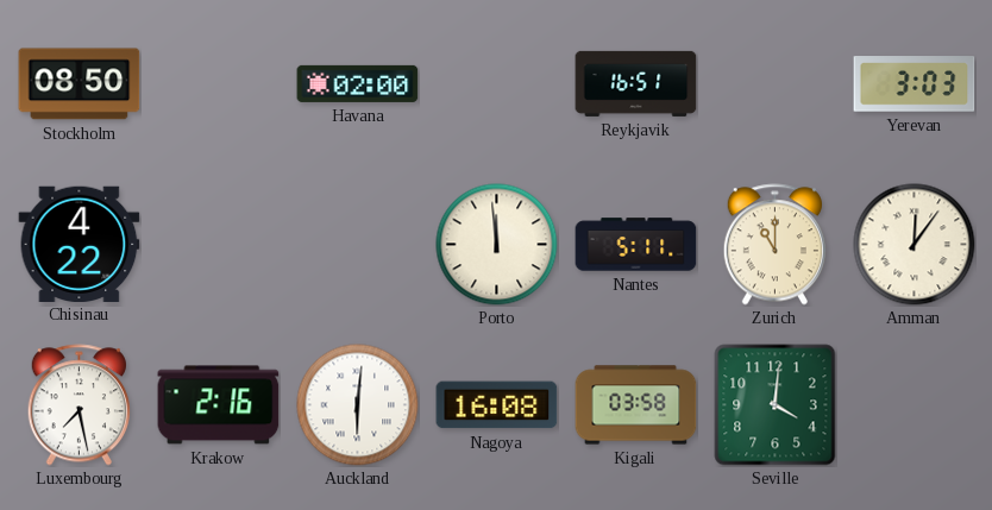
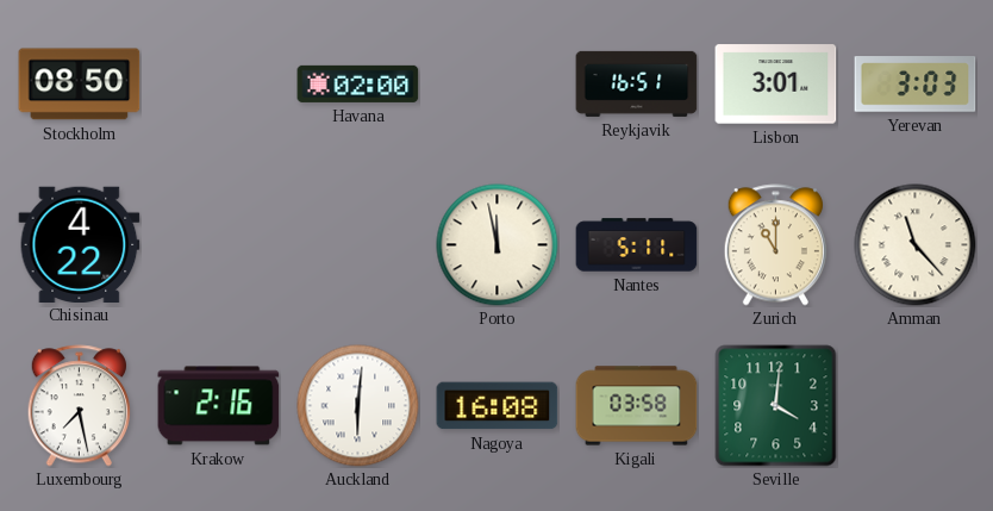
Lisbon: none -> 3:01
Porto: 11:59 -> 11:58
Amman: 12:06 -> 11:23
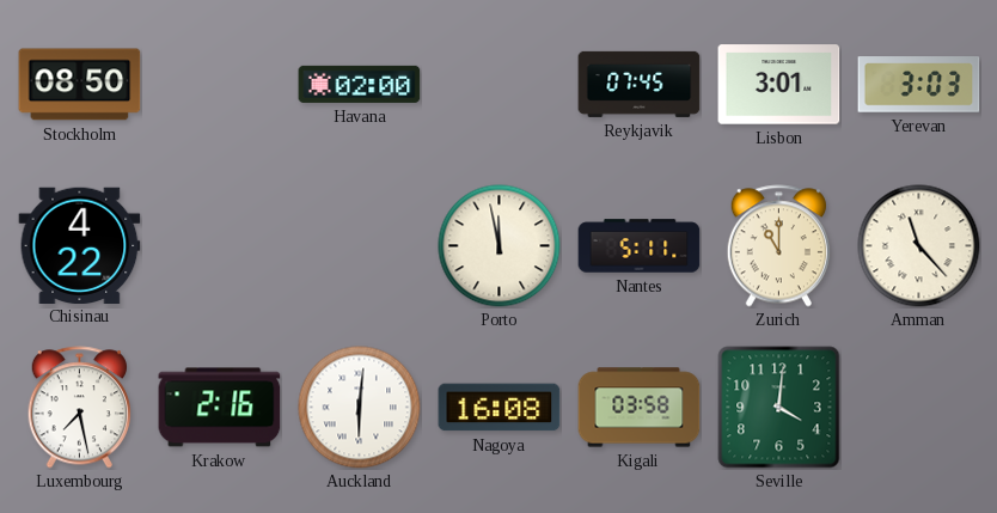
Reykjavik: 16:51 -> 07:45
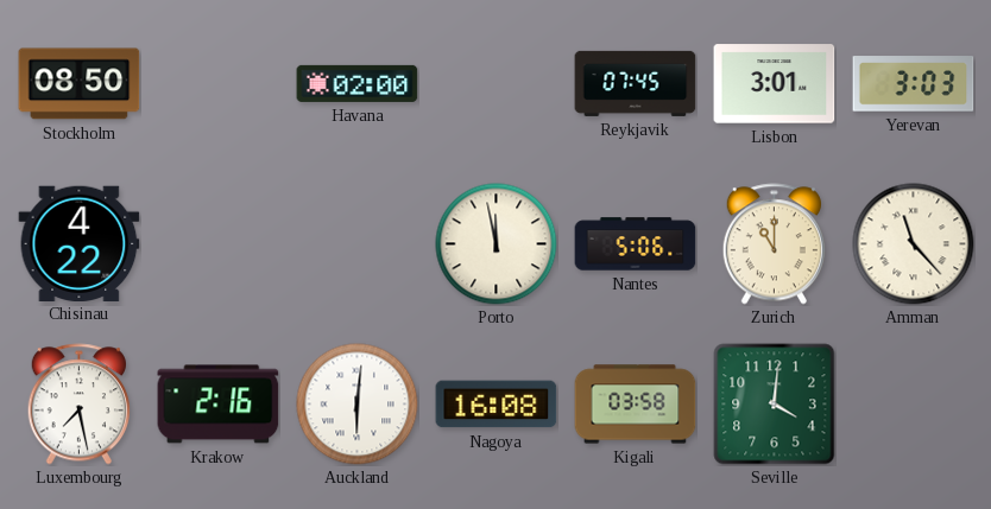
Nantes: 5:11 -> 5:06
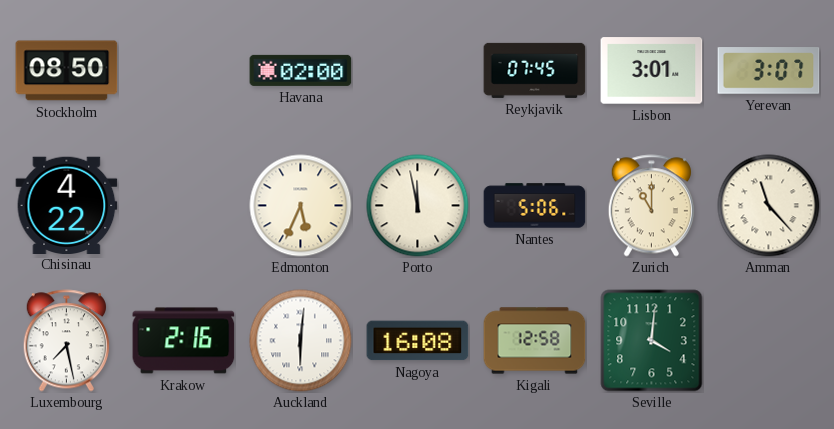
Yerevan: 3:03 -> 3:07
Edmonton: none -> 5:34
Kigali: 03:58 -> 12:58
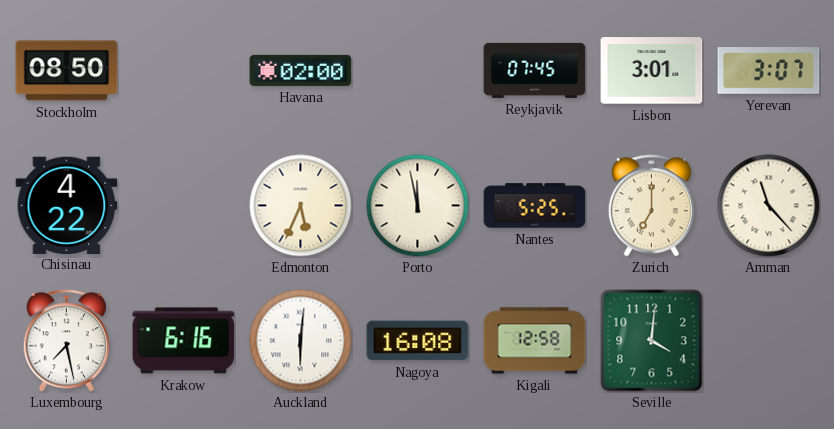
Nantes: 5:06 -> 5:25
Zurich: 11:00 -> 7:00
Krakow: 2:16 -> 6:16
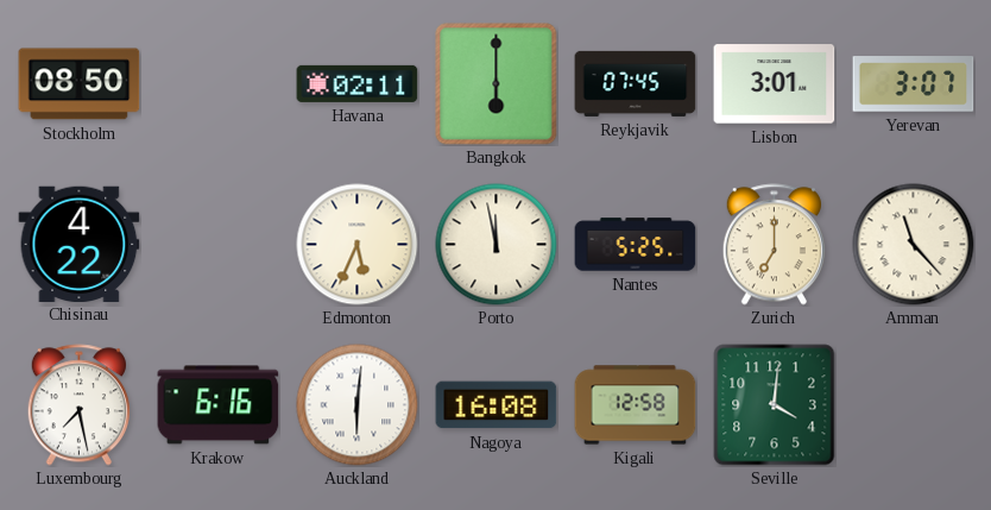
Havana: 02:00 -> 02:11
Bangkok: none -> 6:00
